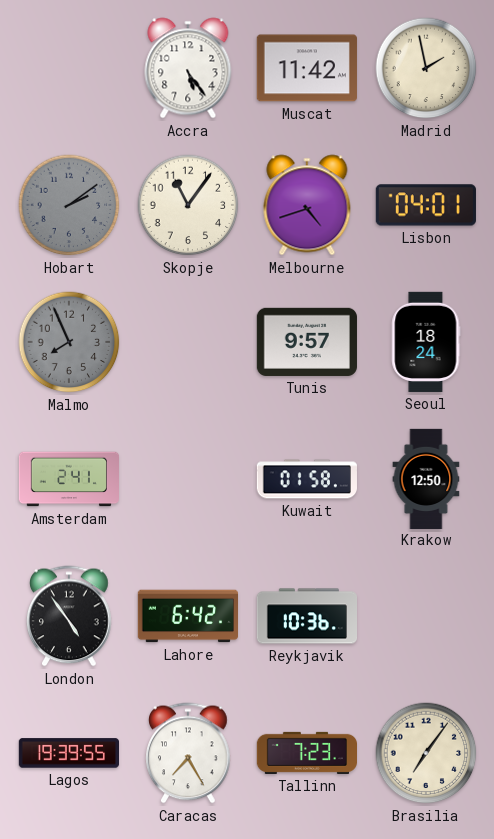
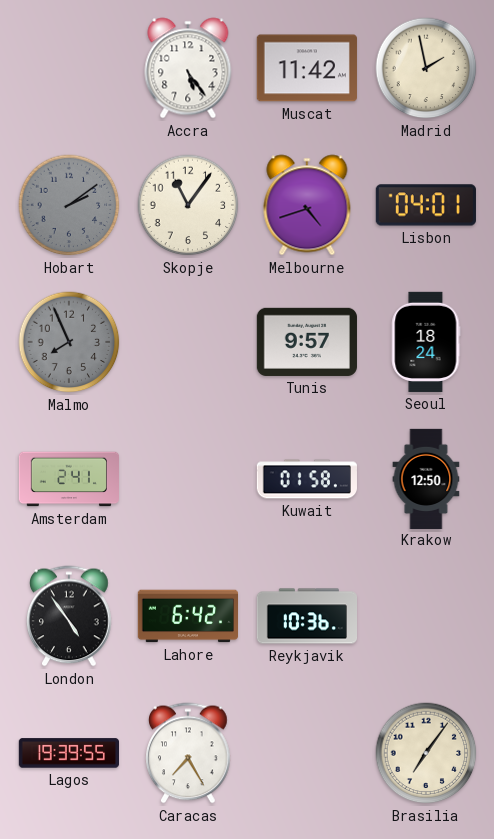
Tallinn: 7:23 -> none
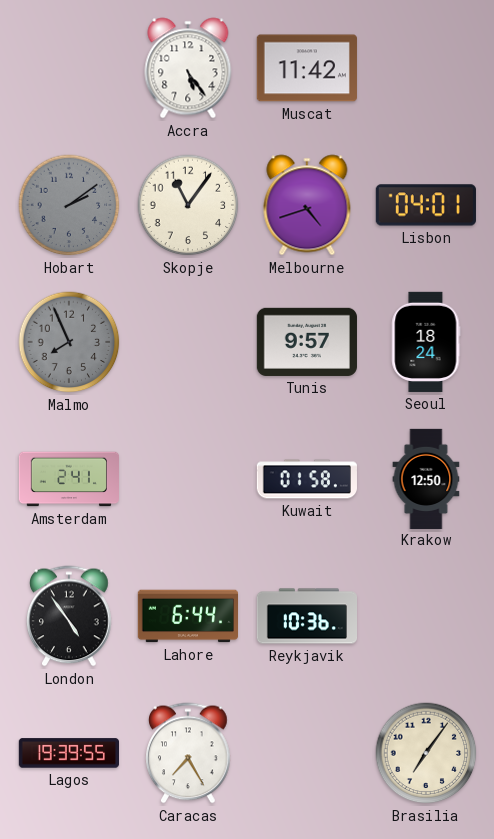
Madrid: 1:58 -> none
Lahore: 6:42 -> 6:44
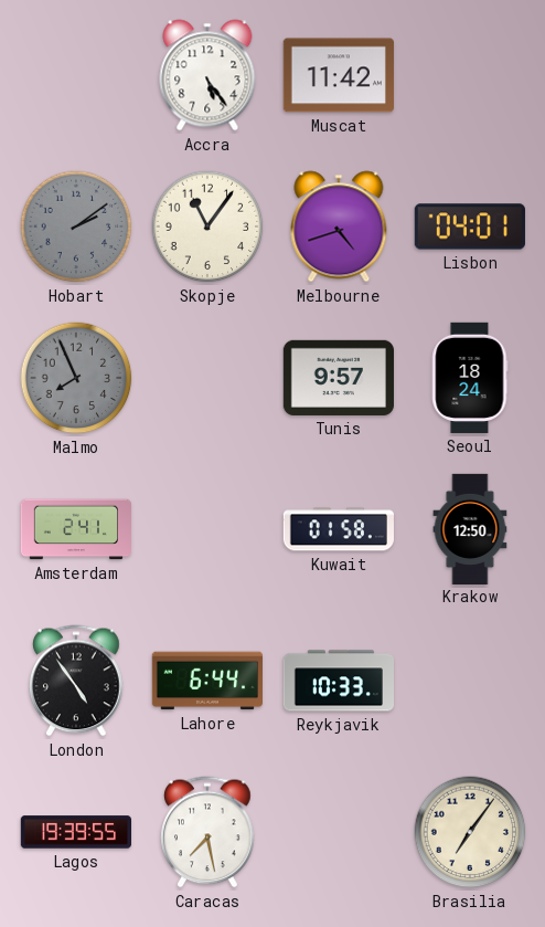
Reykjavik: 10:36 -> 10:33
Caracas: 7:25 -> 7:28
